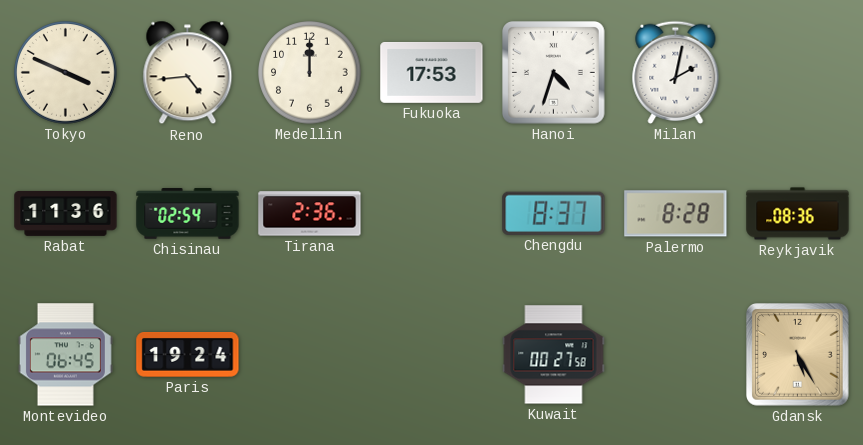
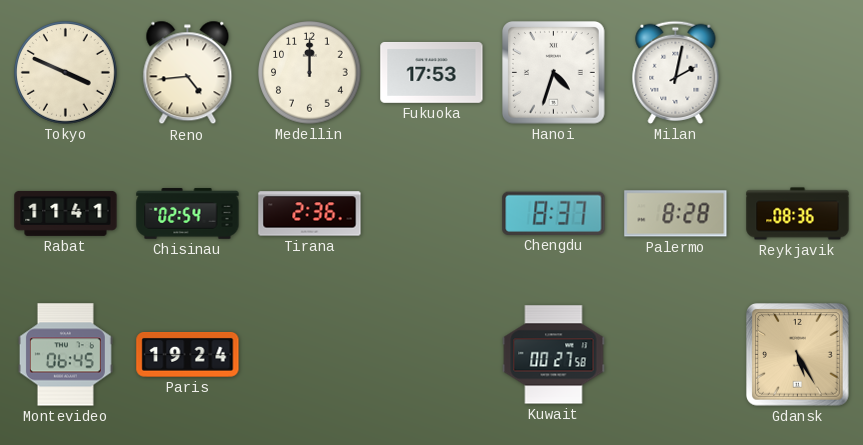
Rabat: 11:36 -> 11:41
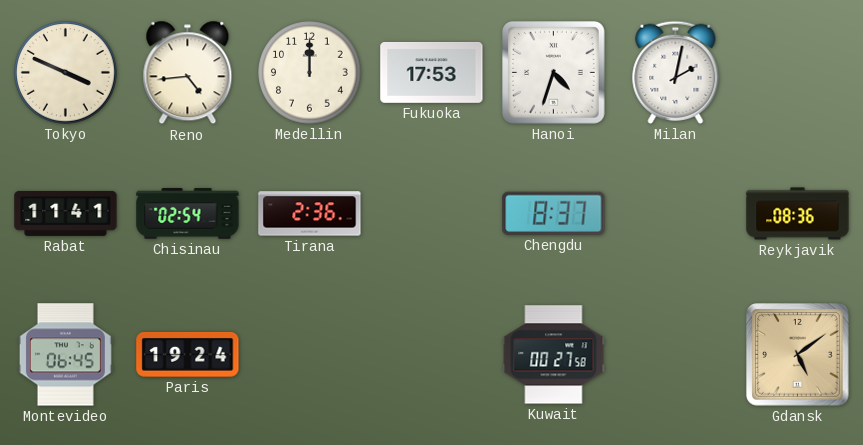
Palermo: 8:28 -> none
Gdansk: 5:25 -> 5:09
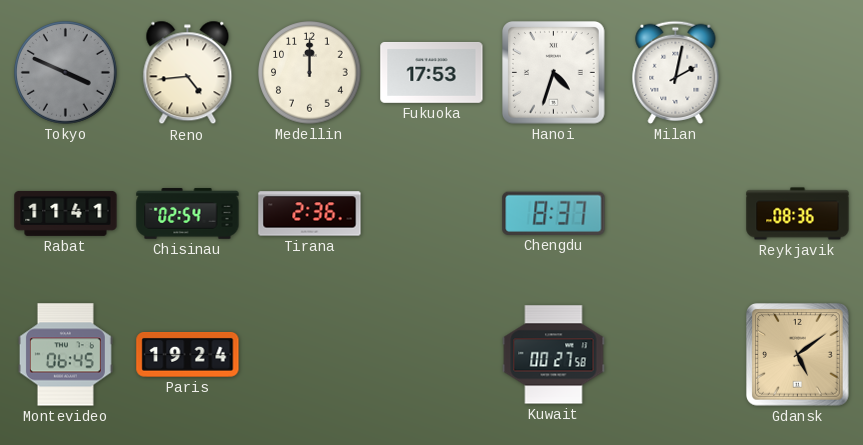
Tokyo dial: cream -> grey
